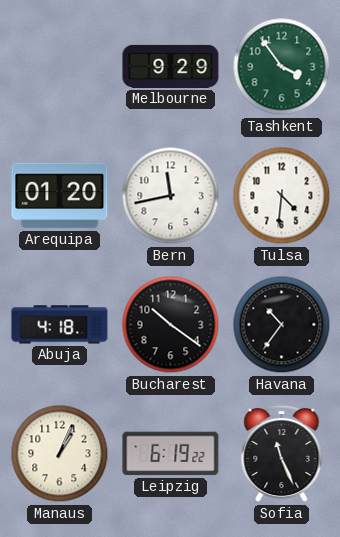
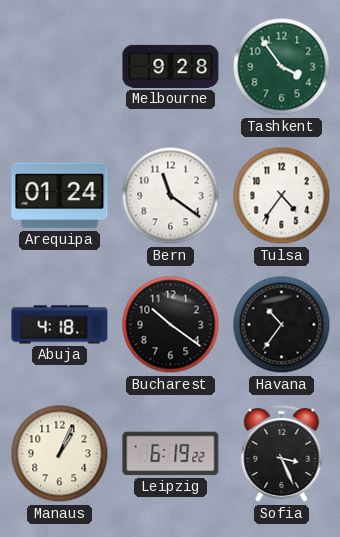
Melbourne: 9:29 -> 9:28
Arequipa: 01:20 -> 01:24
Bern: 11:43 -> 11:21
Tulsa: 4:31 -> 4:36
Sofia: 11:26 -> 3:26
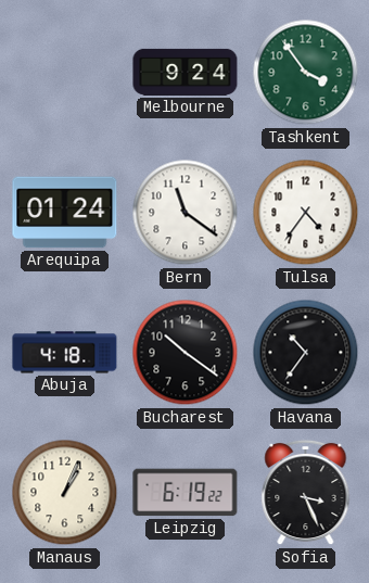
Melbourne: 9:28 -> 9:24
